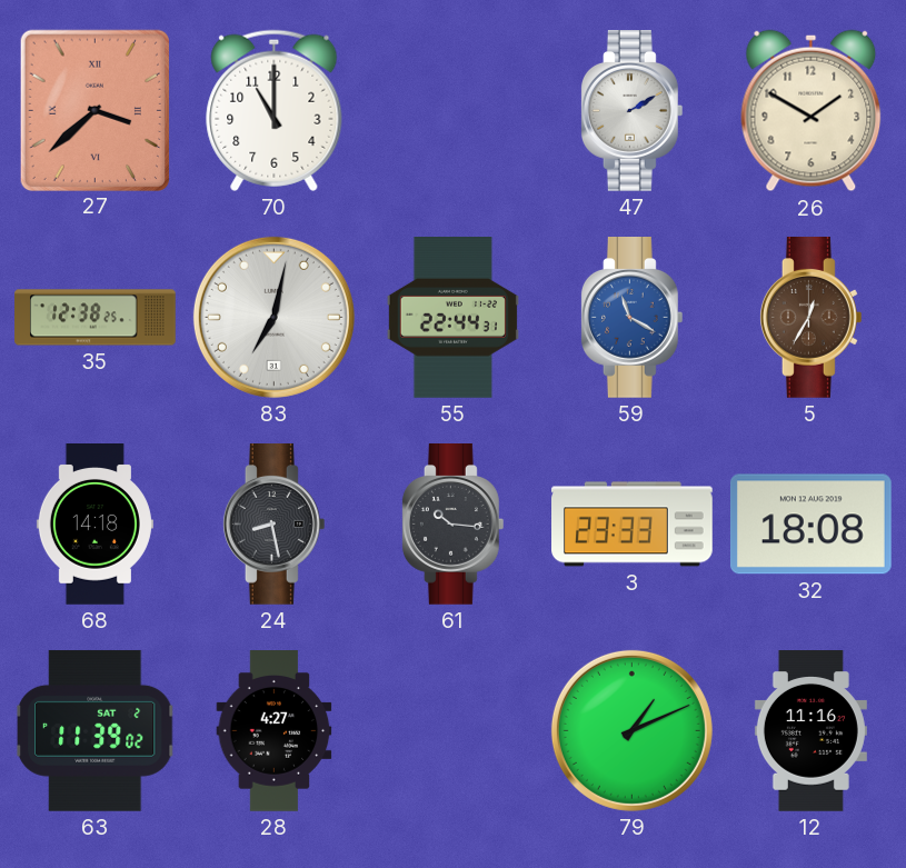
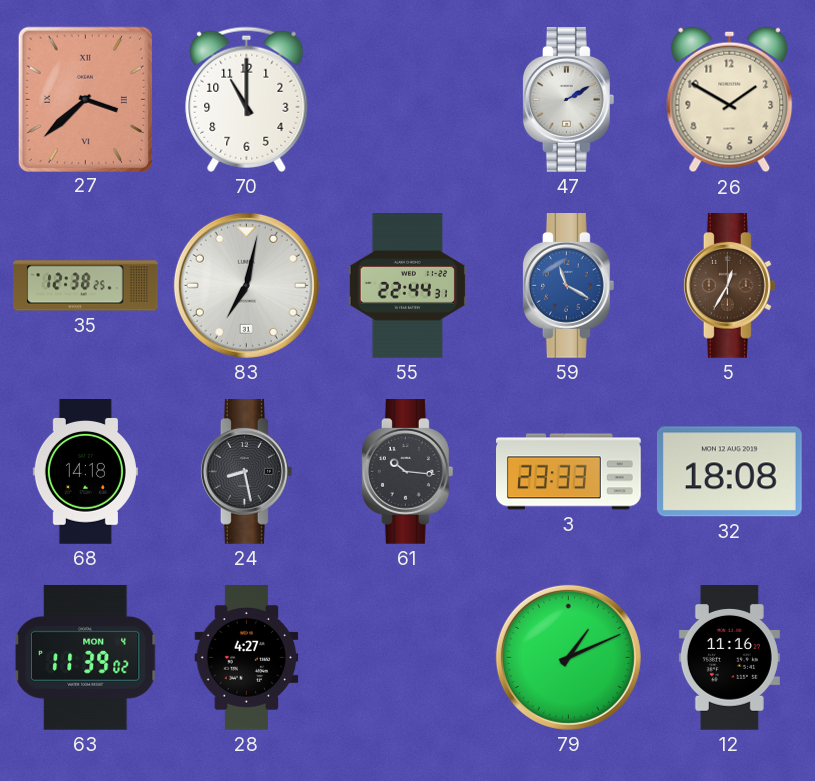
63 date: SAT 2 -> MON 4
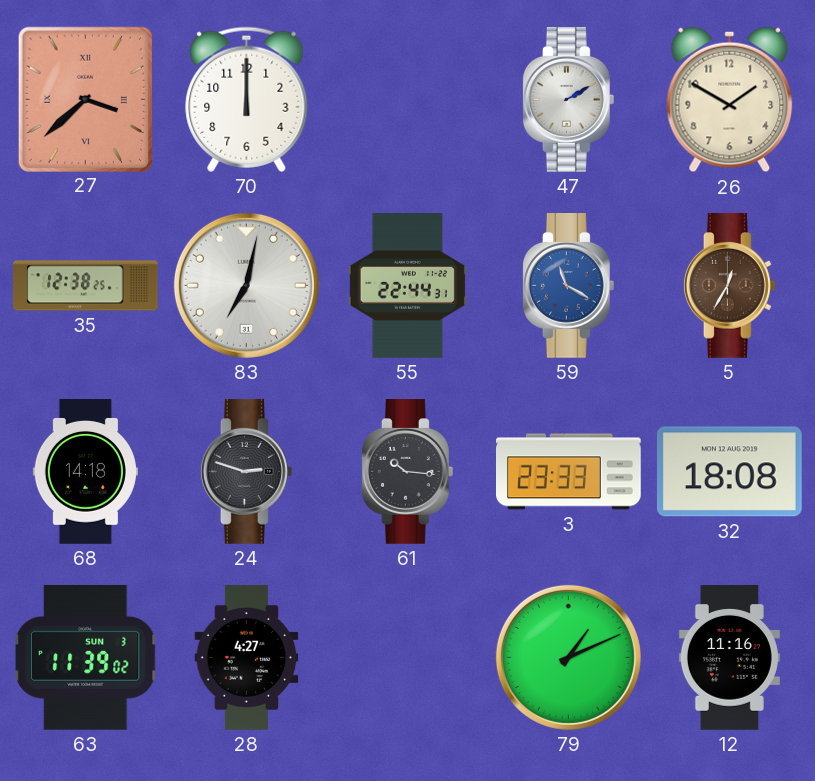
70: 11:00 -> 12:00
24: 8:28 -> 2:48
63 date: MON 4 -> SUN 3
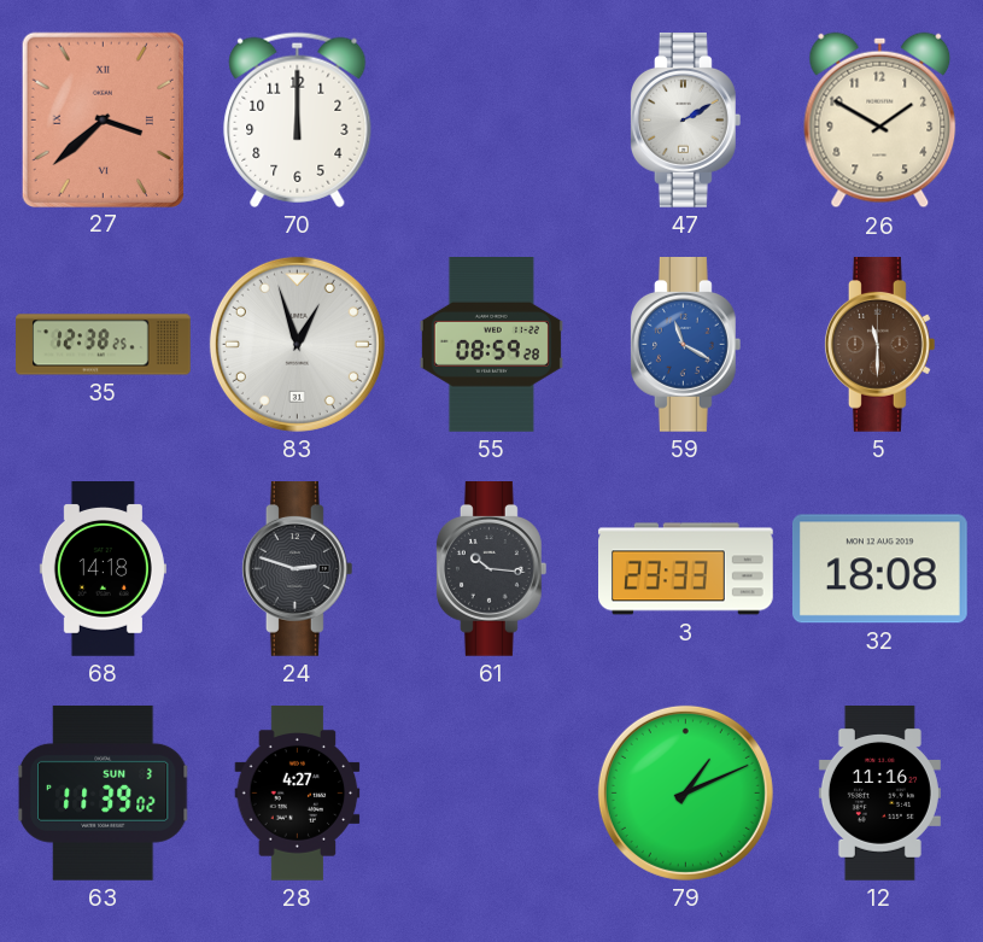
83: 7:02 -> 12:57
55: 22:44 -> 08:59
5: 12:35 -> 11:30
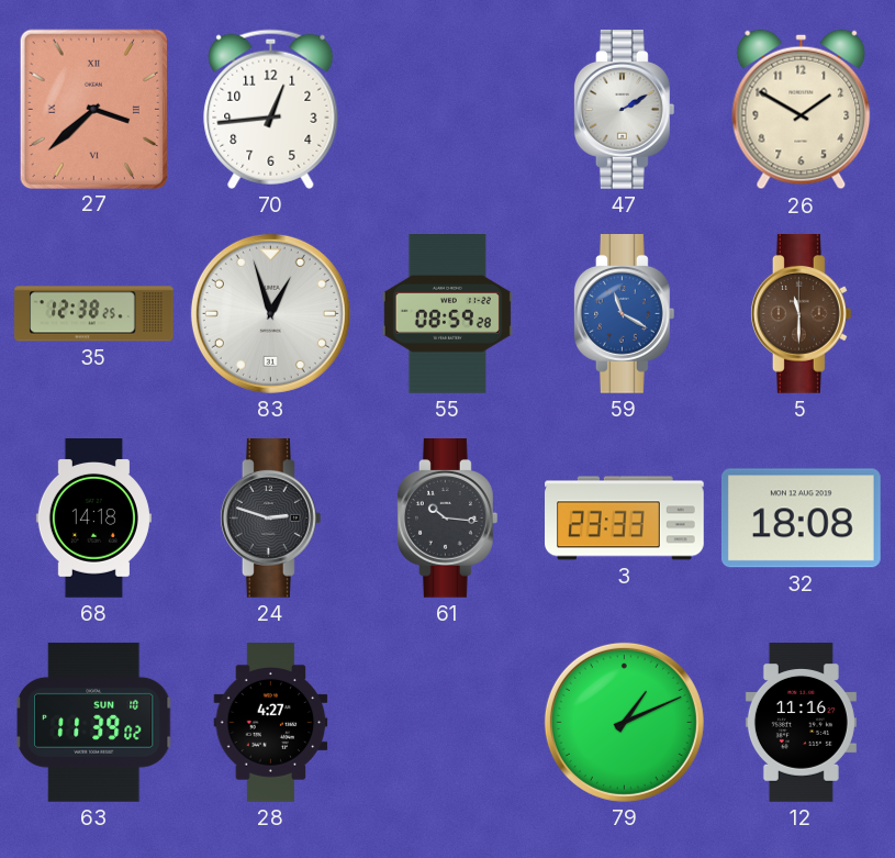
70: 12:00 -> 12:44
63 date: SUN 3 -> SUN 10
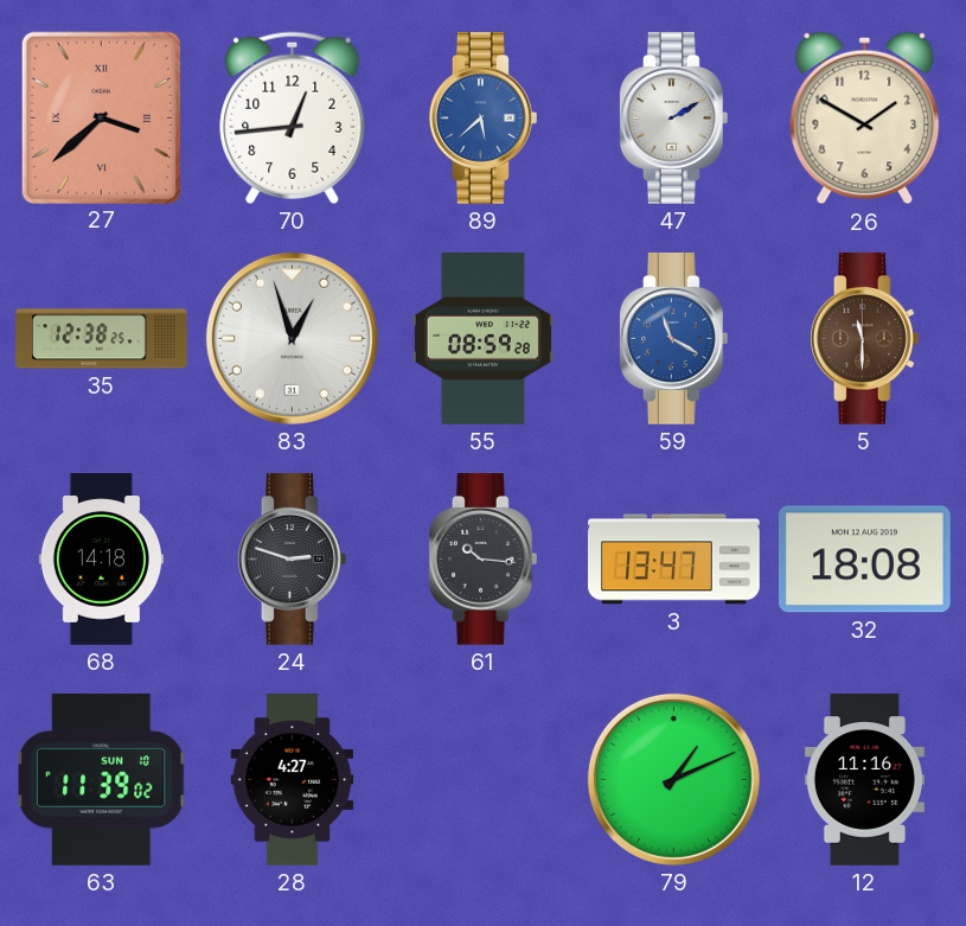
89: none -> 5:38
3: 23:33 -> 13:47
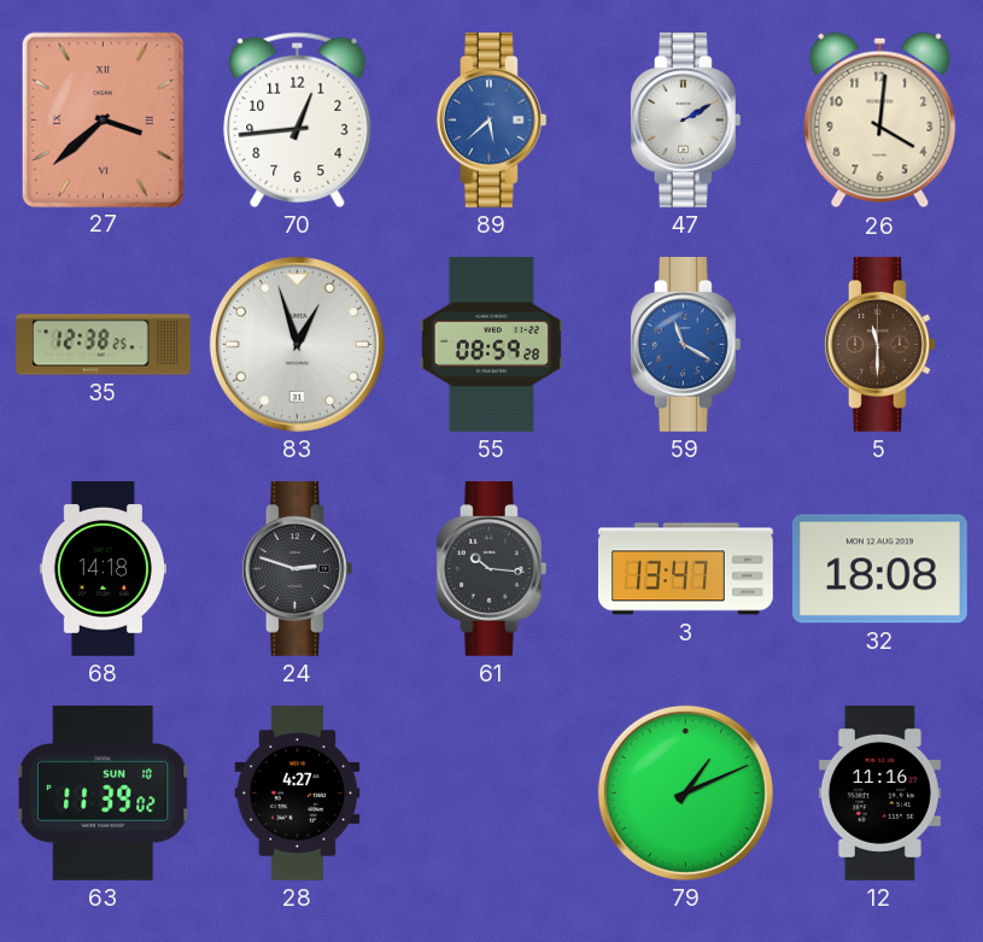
26: 1:50 -> 4:01
